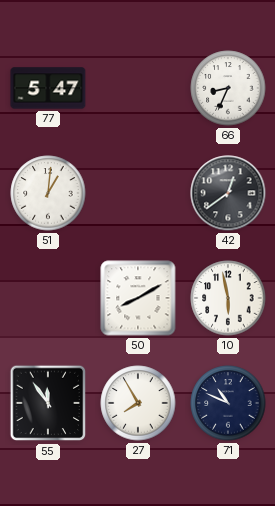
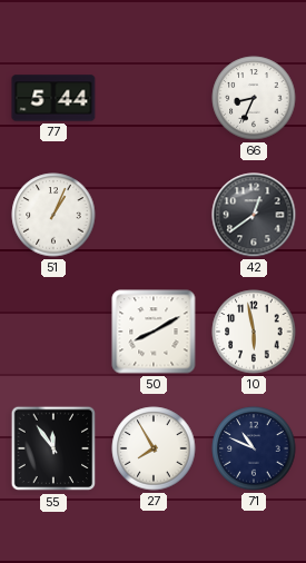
77: 5:47 -> 5:44
51: 1:01 -> 1:04
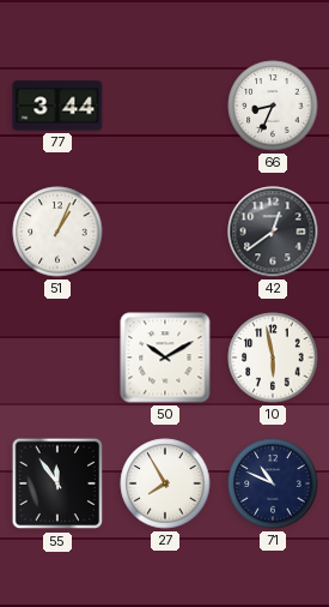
77: 5:44 -> 3:44
50: 8:10 -> 10:10
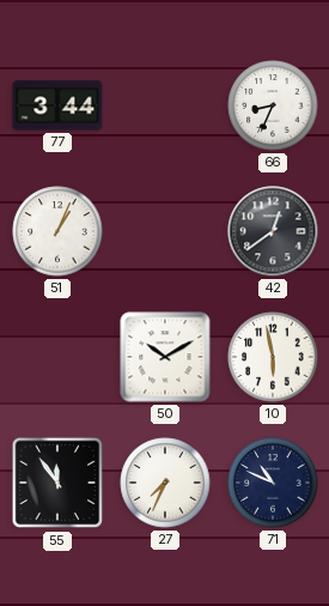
27: 7:55 -> 7:34
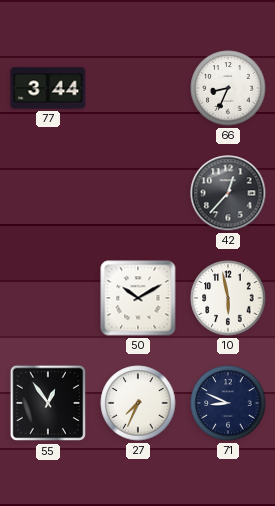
51: 1:04 -> none
42: 12:39 -> 12:37
55: 11:54 -> 12:54
71: 10:49 -> 8:49
